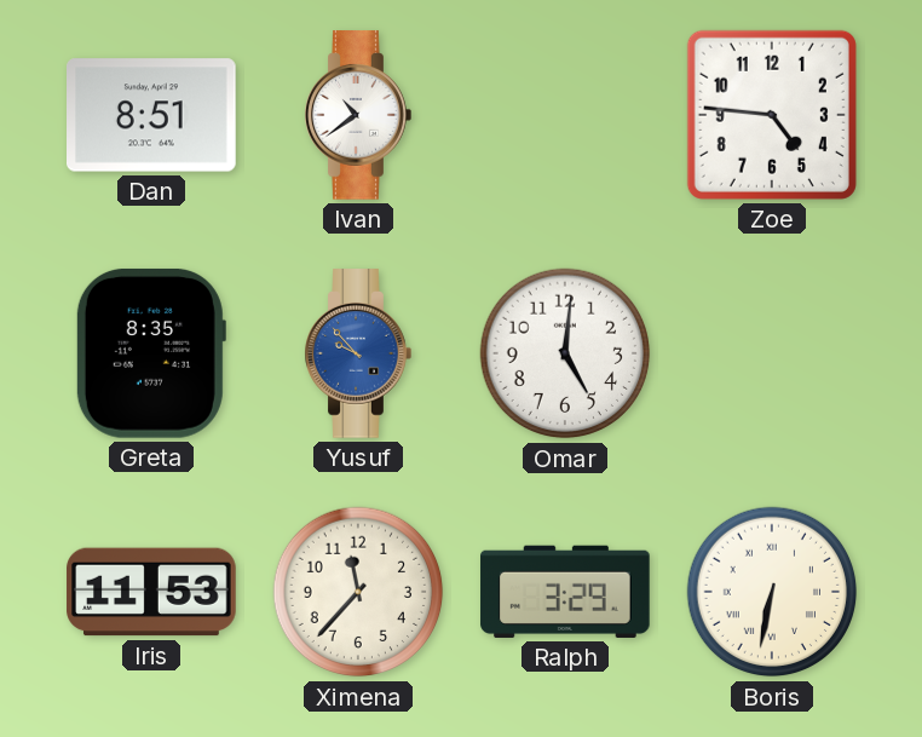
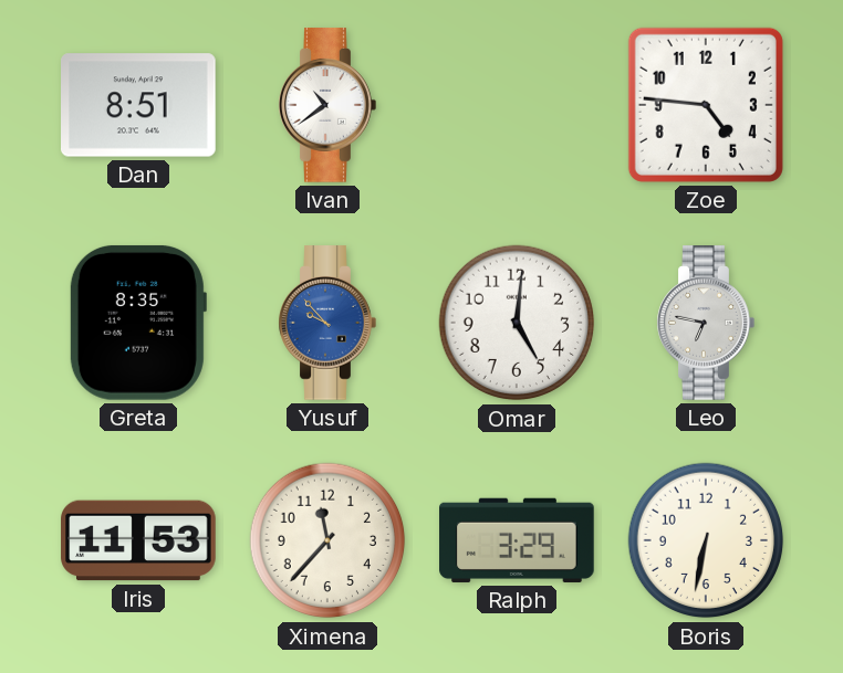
Leo: none -> 6:47
Boris numerals: Roman -> Arabic
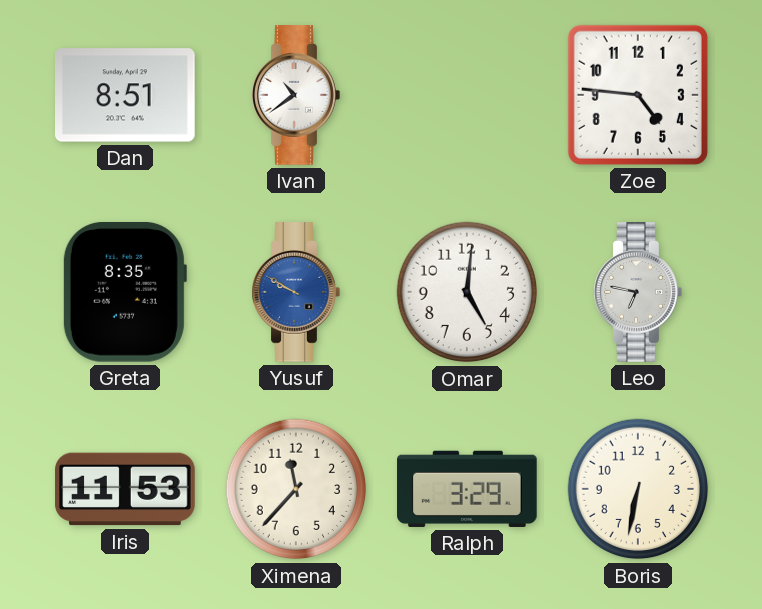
Yusuf: 9:53 -> 9:50
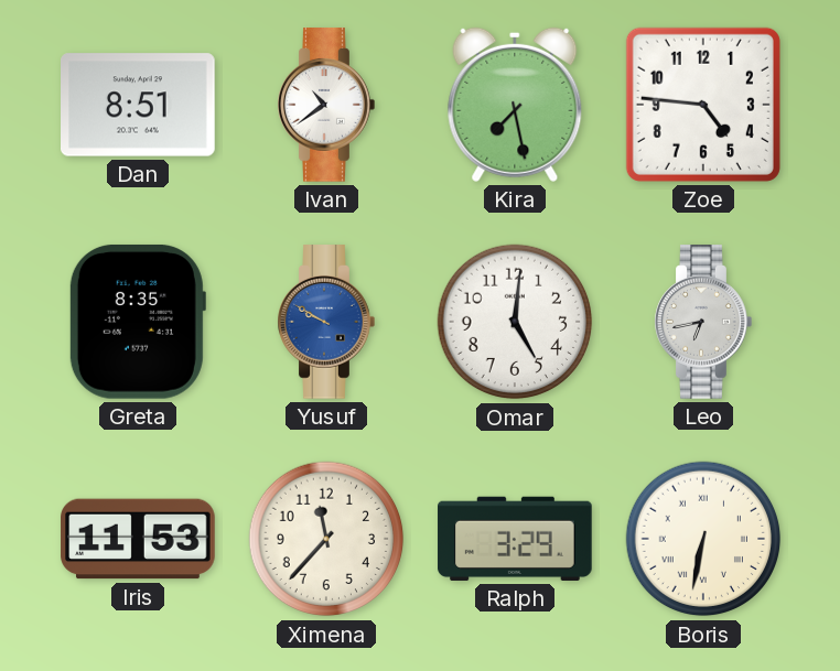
Kira: none -> 7:28
Leo: 6:47 -> 6:43
Boris numerals: Arabic -> Roman
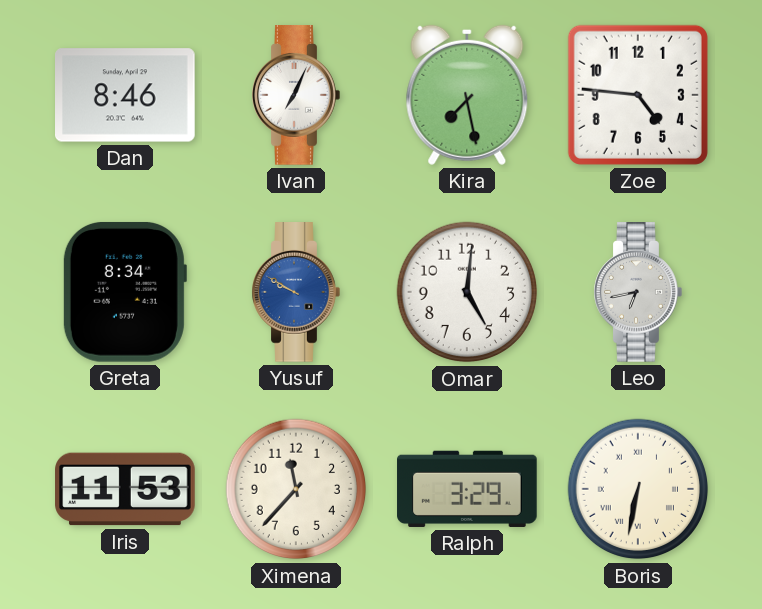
Dan: 8:51 -> 8:46
Ivan: 10:39 -> 7:04
Greta: 8:35 -> 8:34
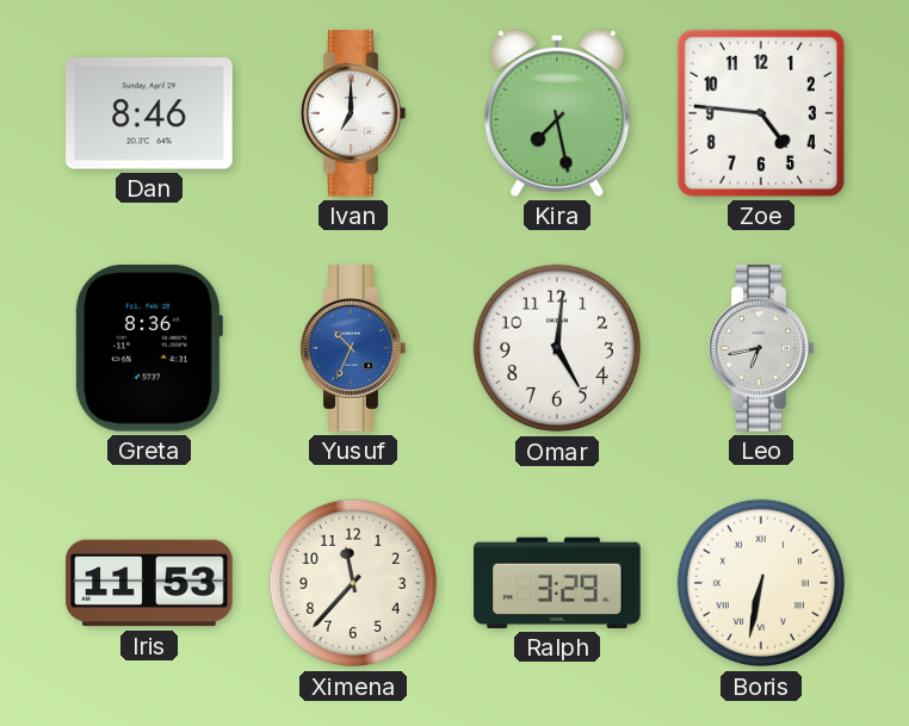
Ivan: 7:04 -> 7:00
Greta: 8:34 -> 8:36
Yusuf: 9:50 -> 10:34
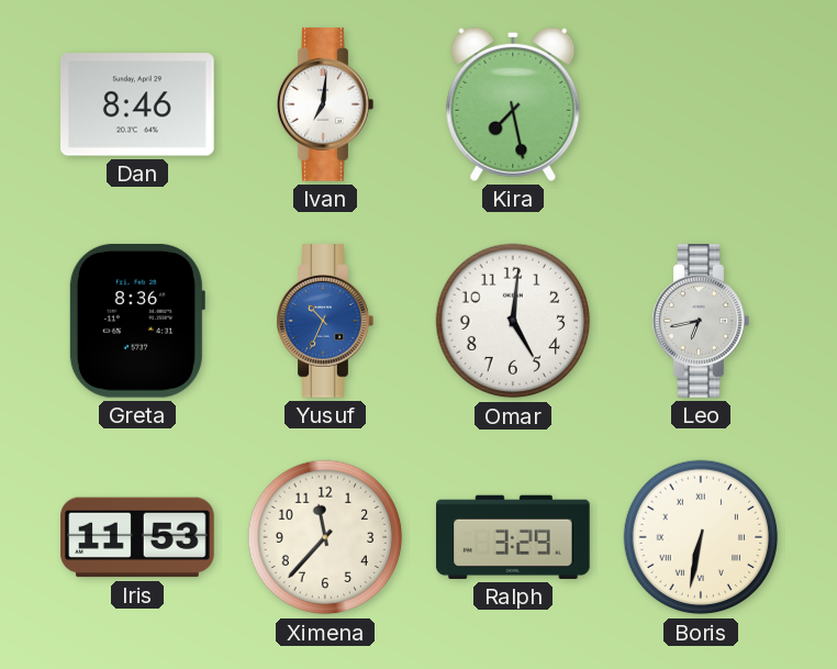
Ivan: 7:00 -> 7:01
Zoe: 4:46 -> none
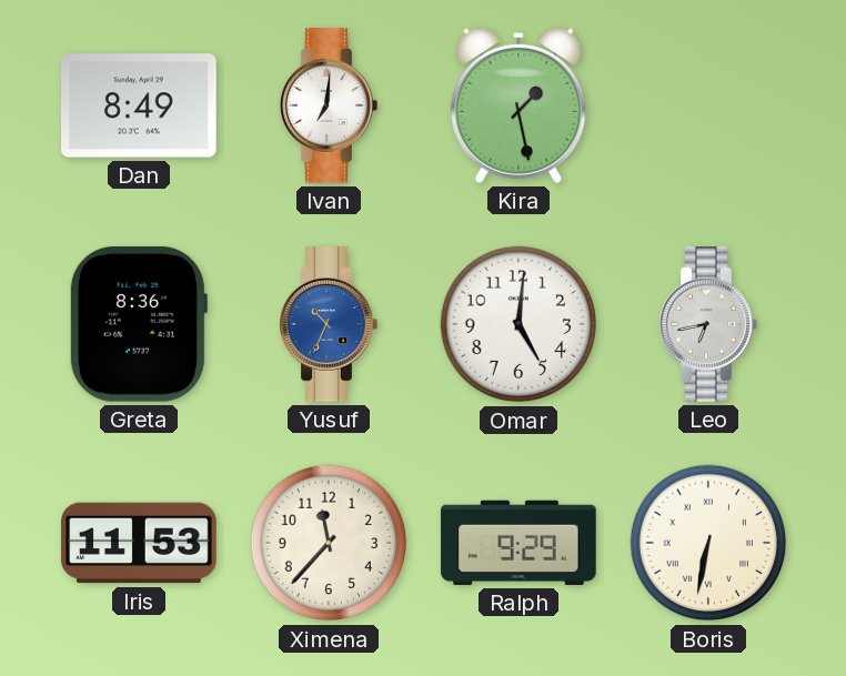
Dan: 8:46 -> 8:49
Kira: 7:28 -> 1:28
Ralph: 3:29 -> 9:29
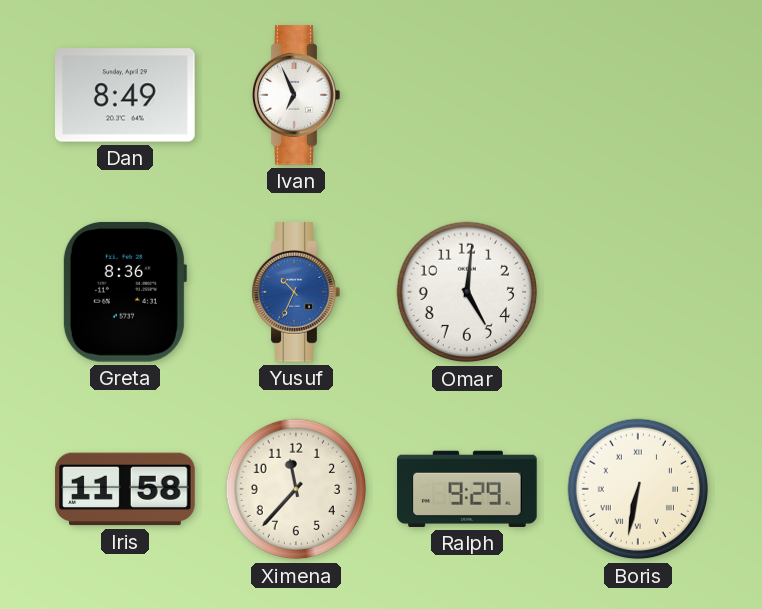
Ivan: 7:01 -> 6:56
Kira: 1:28 -> none
Leo: 6:43 -> none
Iris: 11:53 -> 11:58
